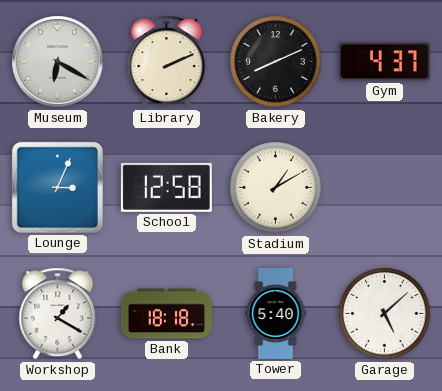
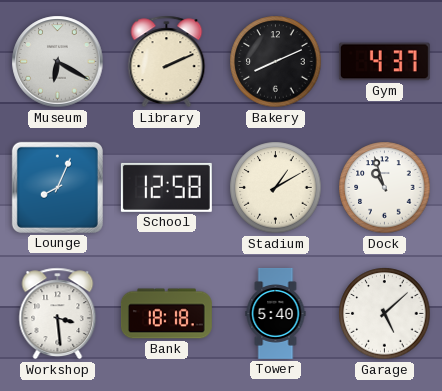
Lounge: 3:04 -> 8:04
Dock: none -> 10:57
Workshop: 1:20 -> 3:29
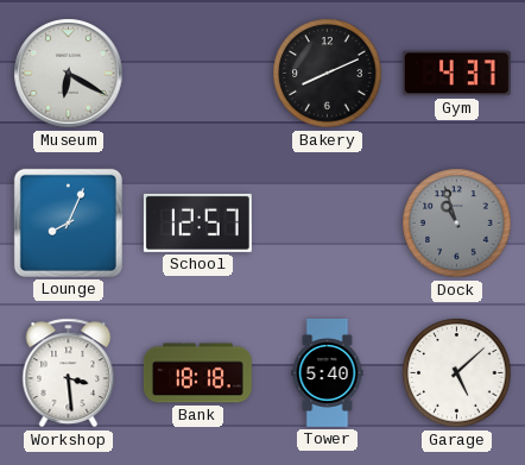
Library: 2:11 -> none
School: 12:58 -> 12:57
Stadium: 1:10 -> none
Dock dial: white -> grey
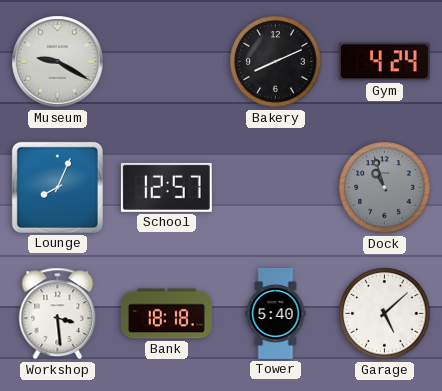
Museum: 6:20 -> 9:20
Gym: 4:37 -> 4:24
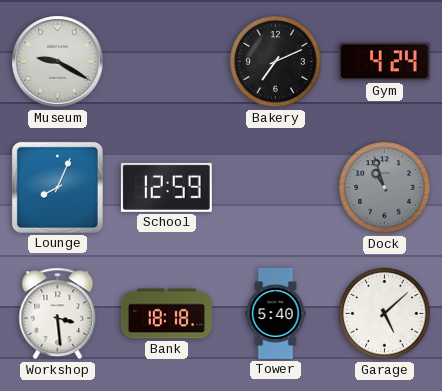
Bakery: 8:11 -> 7:11
School: 12:57 -> 12:59
